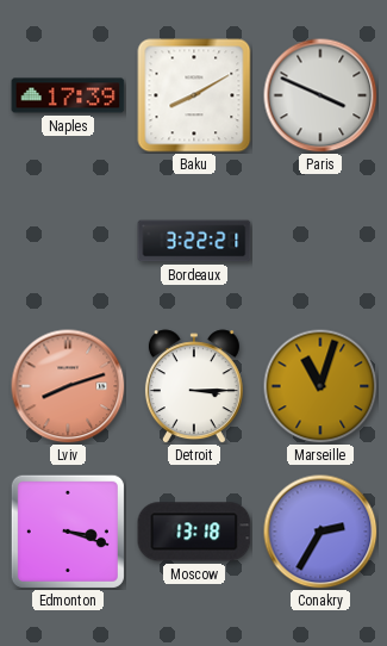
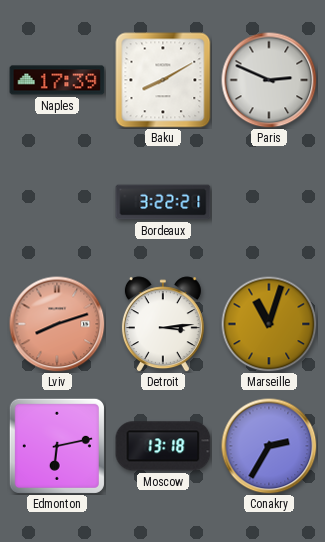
Paris: 3:49 -> 2:49
Detroit: 3:15 -> 3:14
Edmonton: 3:18 -> 6:13
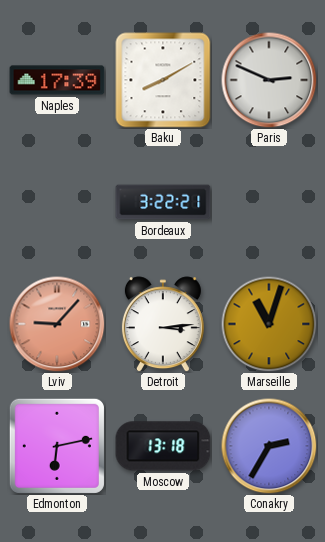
Lviv: 8:12 -> 9:07
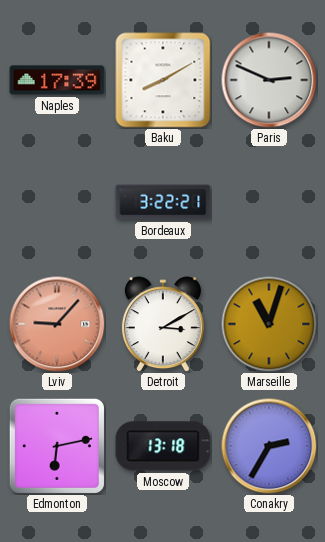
Detroit: 3:14 -> 3:10
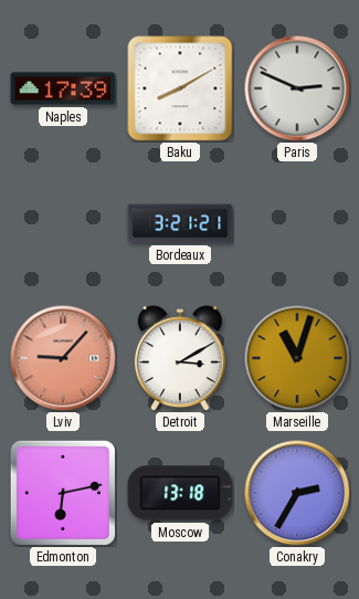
Bordeaux: 3:22 -> 3:21
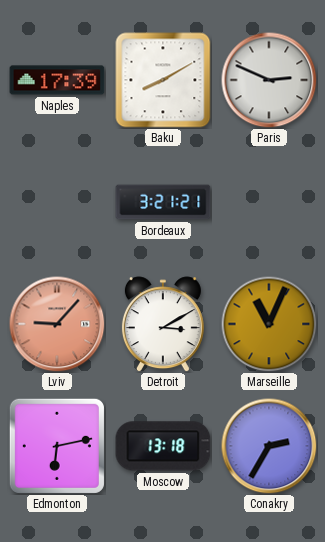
Marseille: 11:03 -> 11:04
